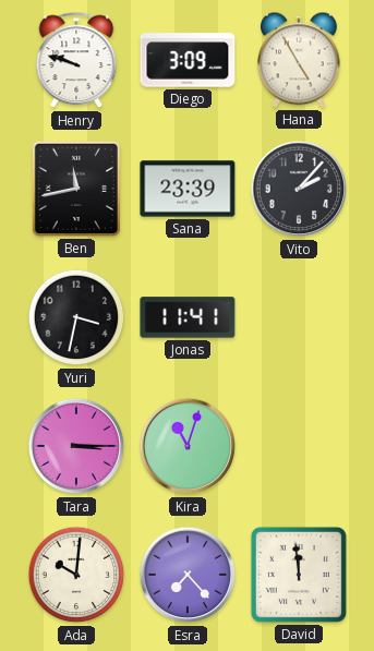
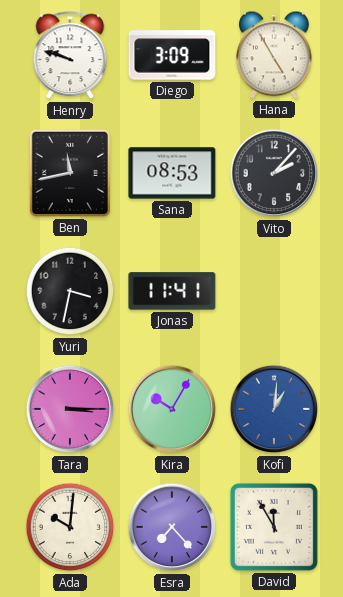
Sana: 23:39 -> 08:53
Kira: 11:03 -> 10:05
Kofi: none -> 1:01
David: 11:59 -> 11:55
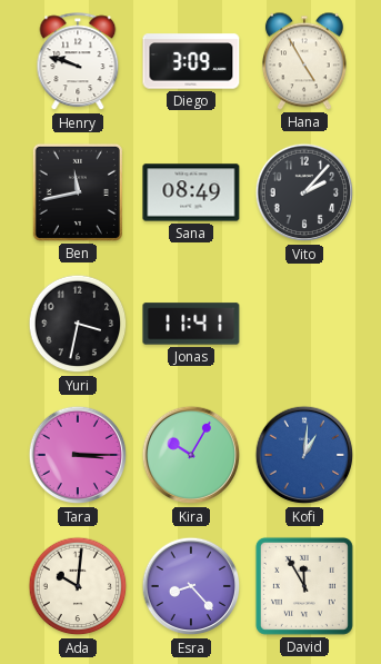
Sana: 08:53 -> 08:49
Esra: 7:23 -> 8:23
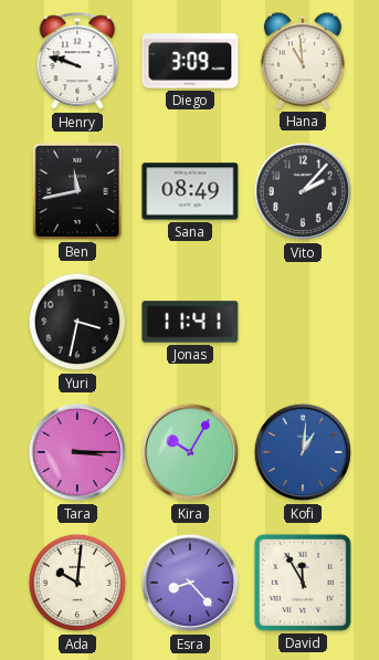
Hana: 4:55 -> 10:59
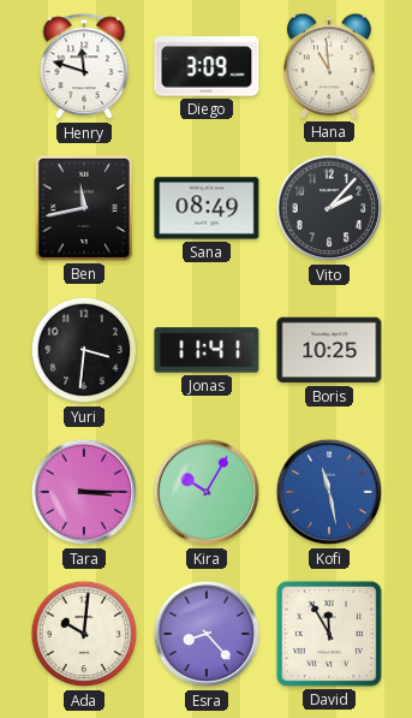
Henry: 9:48 -> 11:48
Yuri: 3:32 -> 3:31
Boris: none -> 10:25
Kofi: 1:01 -> 11:28
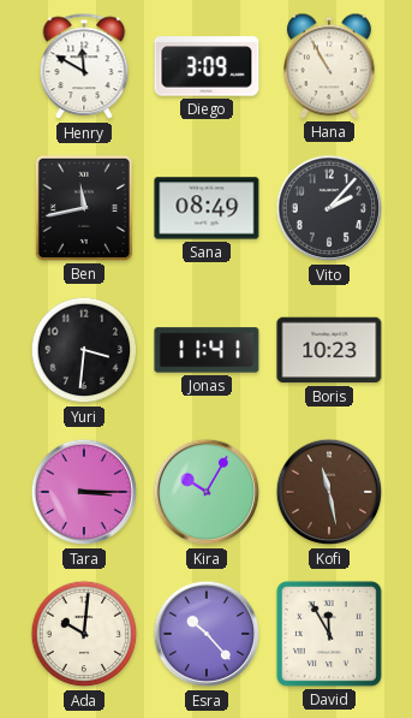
Henry: 11:48 -> 11:50
Hana: 10:59 -> 10:55
Boris: 10:25 -> 10:23
Kofi dial: blue -> brown
Esra: 8:23 -> 10:23
